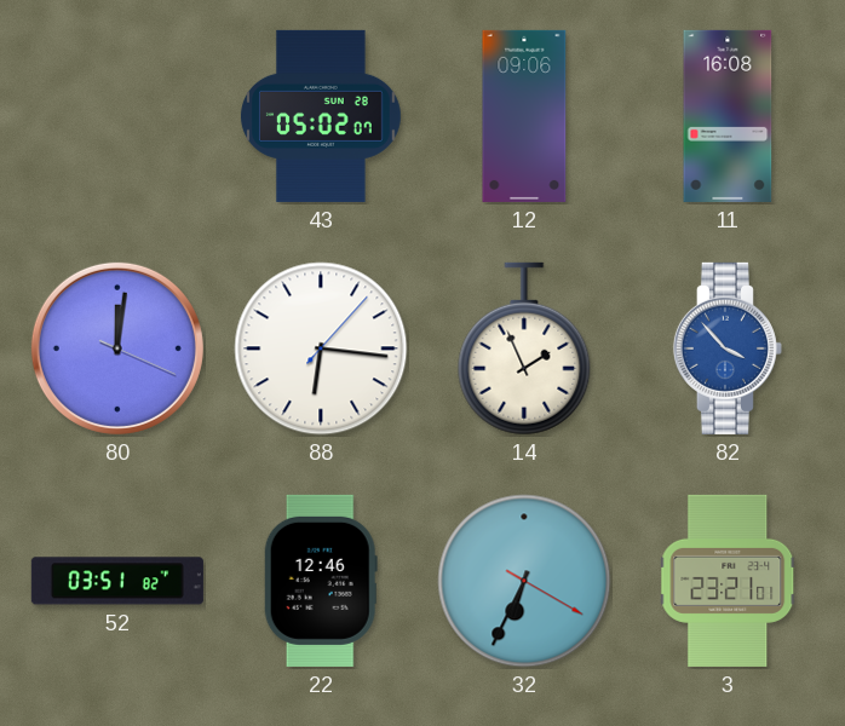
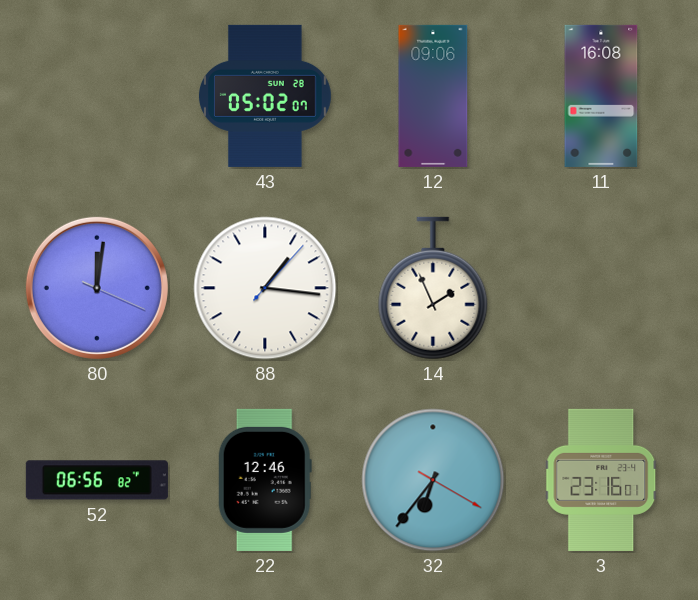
88: 6:16 -> 1:16
82: 3:53 -> none
52: 03:51 -> 06:56
32: 6:34 -> 6:36
3: 23:21 -> 23:16
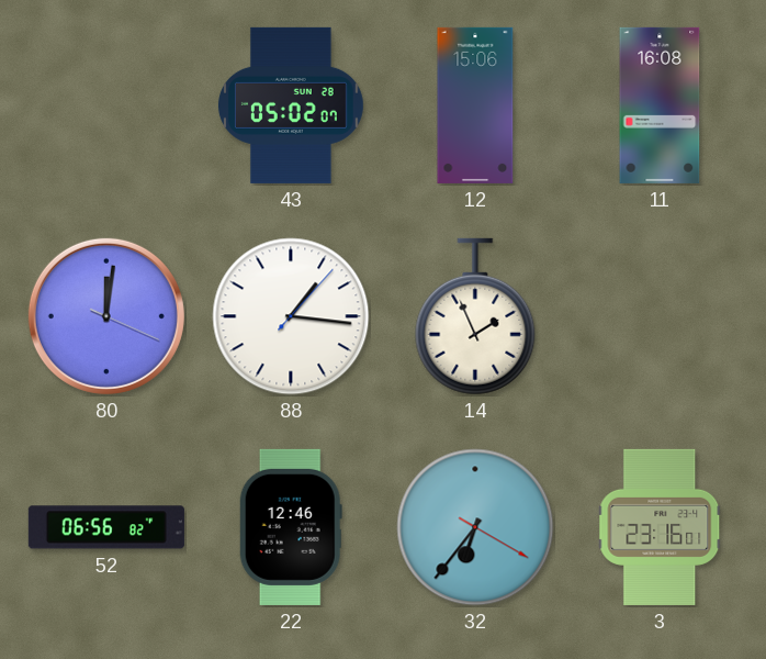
12: 09:06 -> 15:06
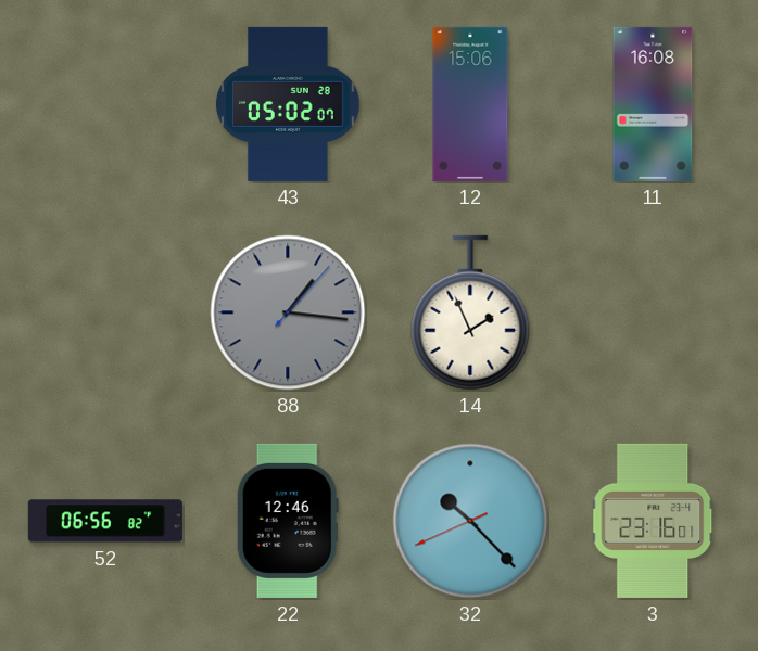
80: 12:01 -> none
88 dial: white -> grey
32: 6:36 -> 10:22
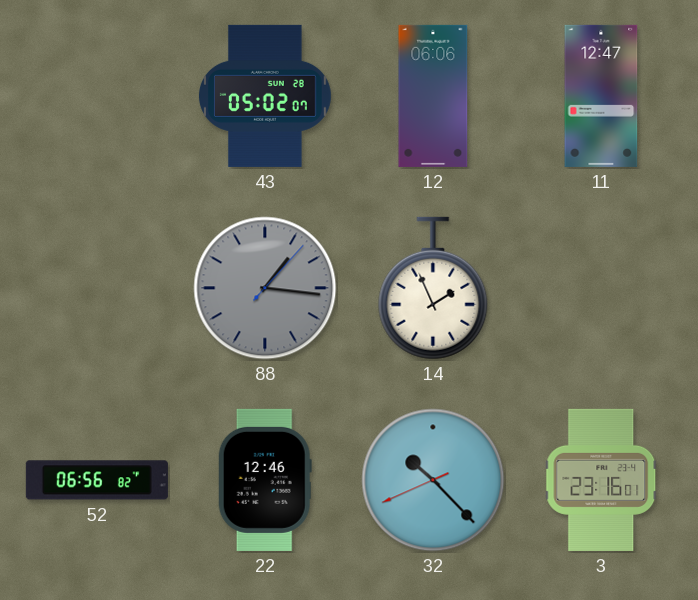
12: 15:06 -> 06:06
11: 16:08 -> 12:47
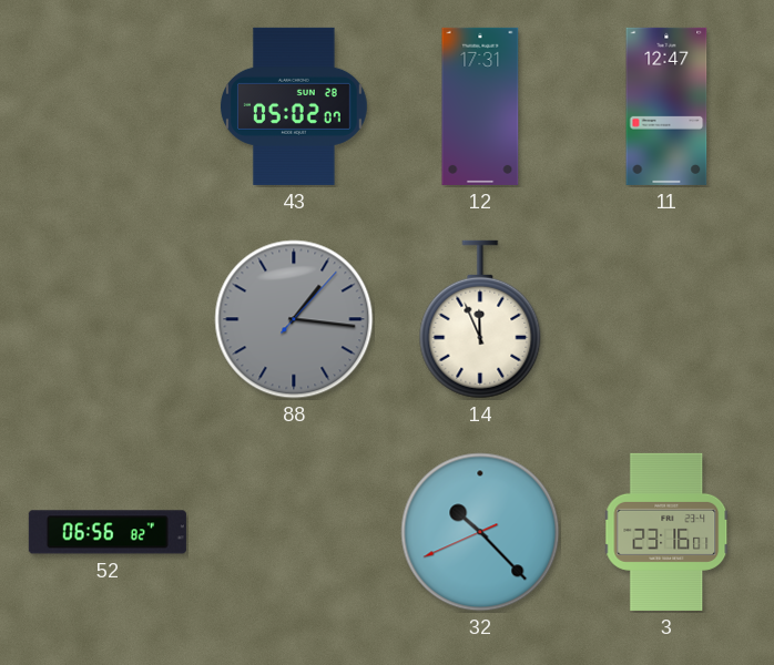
12: 06:06 -> 17:31
14: 1:56 -> 11:56
22: 12:46 -> none
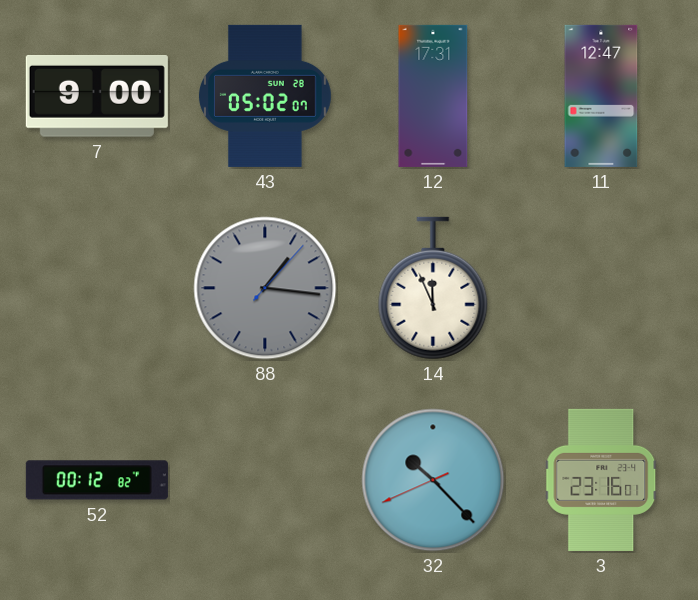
7: none -> 9:00
52: 06:56 -> 00:12
